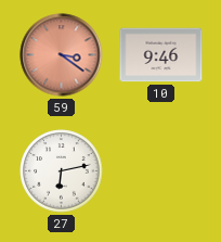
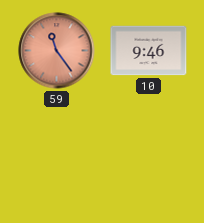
59: 3:21 -> 11:24
27: 6:13 -> none
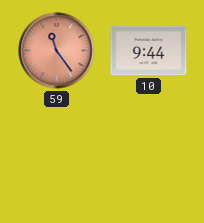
10: 9:46 -> 9:44
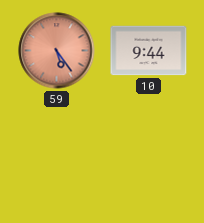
59: 11:24 -> 5:24
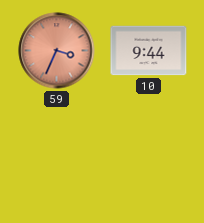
59: 5:24 -> 3:34
